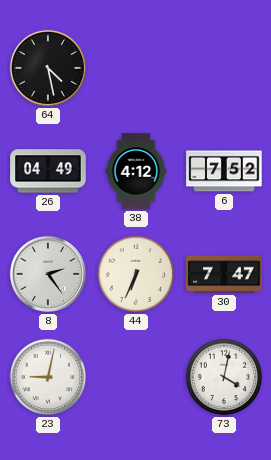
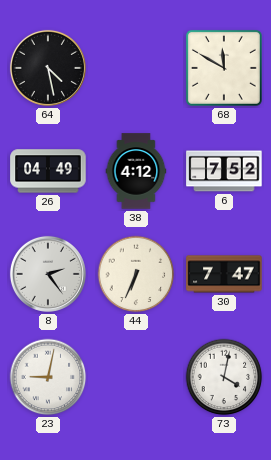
68: none -> 11:50
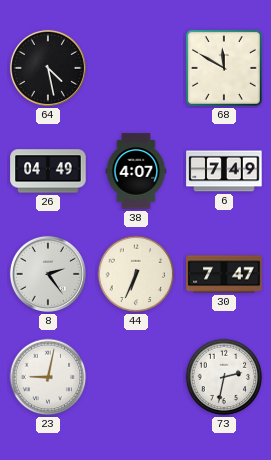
38: 4:12 -> 4:07
6: 7:52 -> 7:49
73: 4:02 -> 2:32
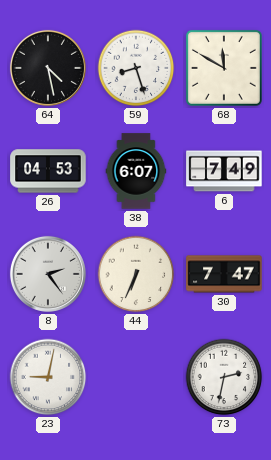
59: none -> 8:27
26: 04:49 -> 04:53
38: 4:07 -> 6:07
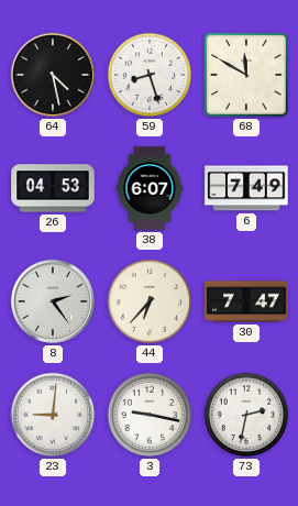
44: 6:34 -> 6:37
23: 9:02 -> 9:01
3: none -> 9:17
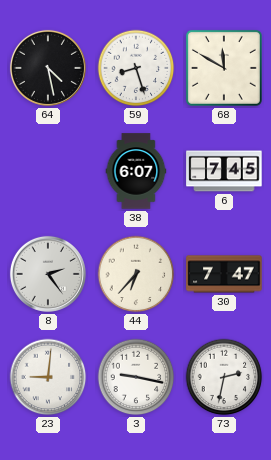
26: 04:53 -> none
6: 7:49 -> 7:45
